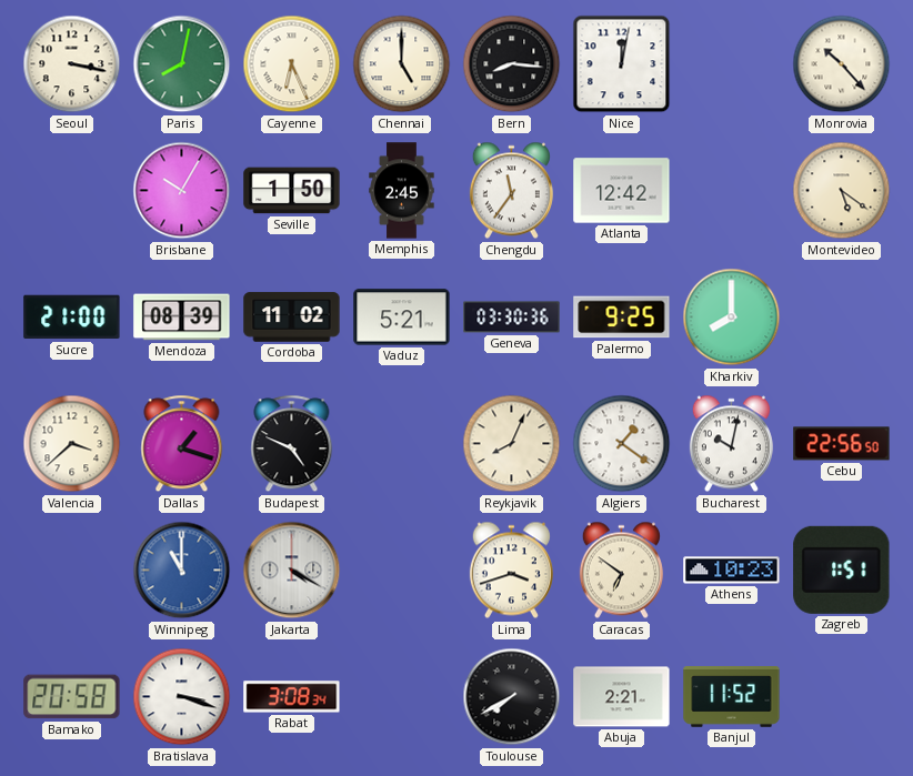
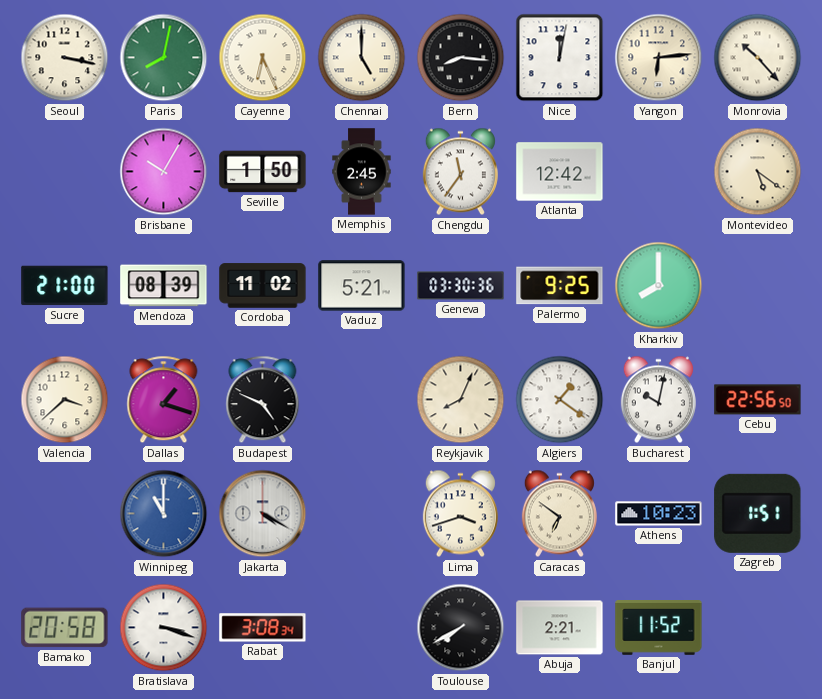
Yangon: none -> 6:14
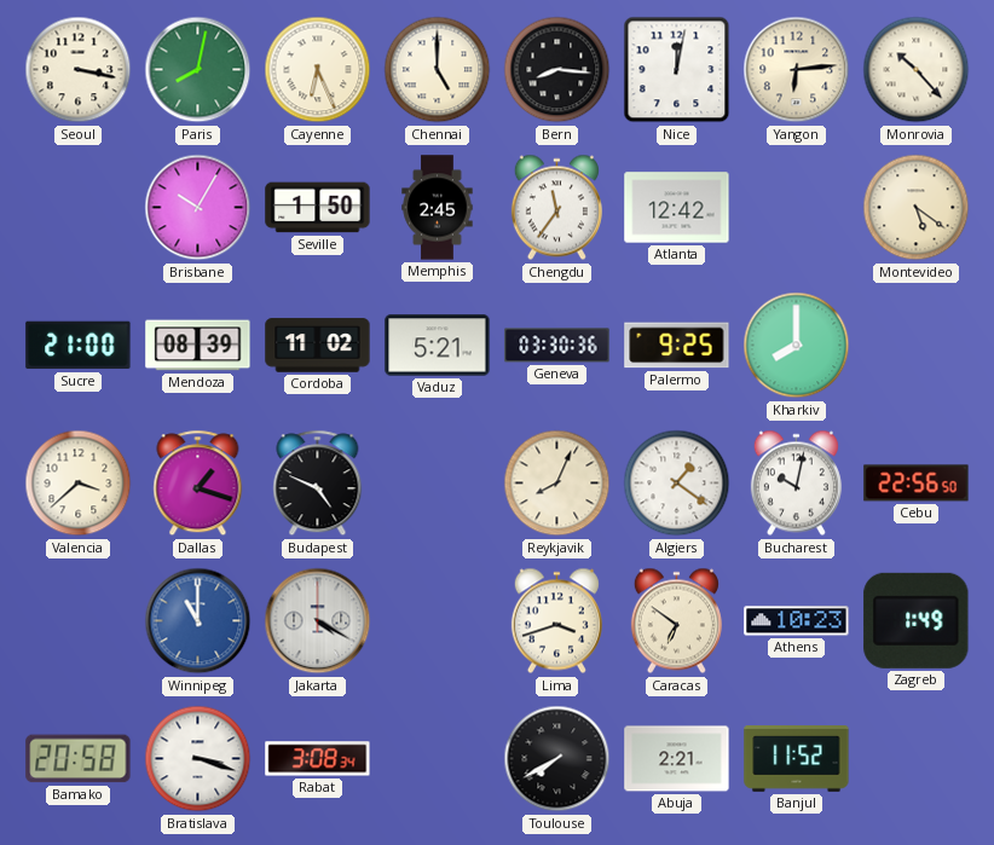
Zagreb: 1:51 -> 1:49
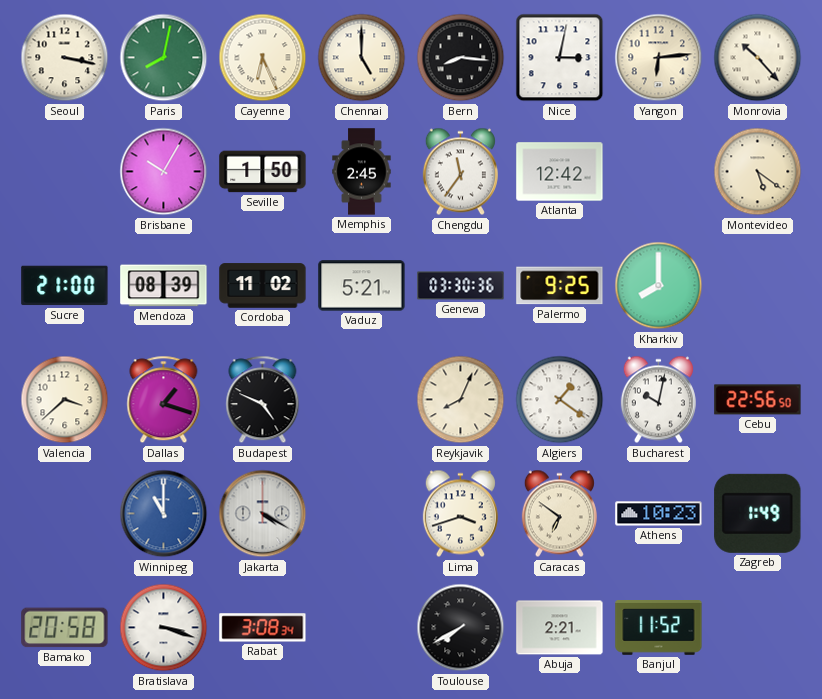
Nice: 12:02 -> 3:02
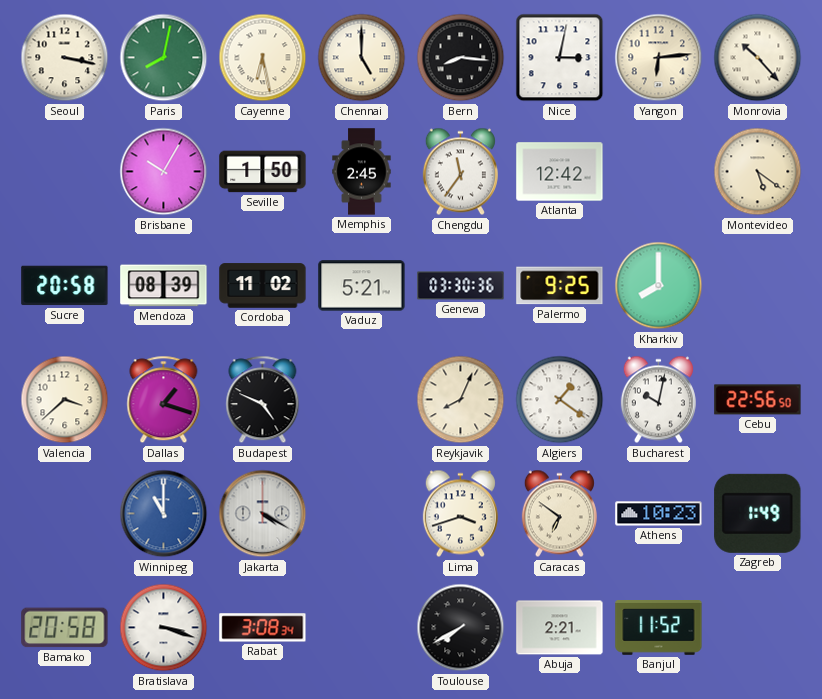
Cayenne: 6:26 -> 6:28
Sucre: 21:00 -> 20:58
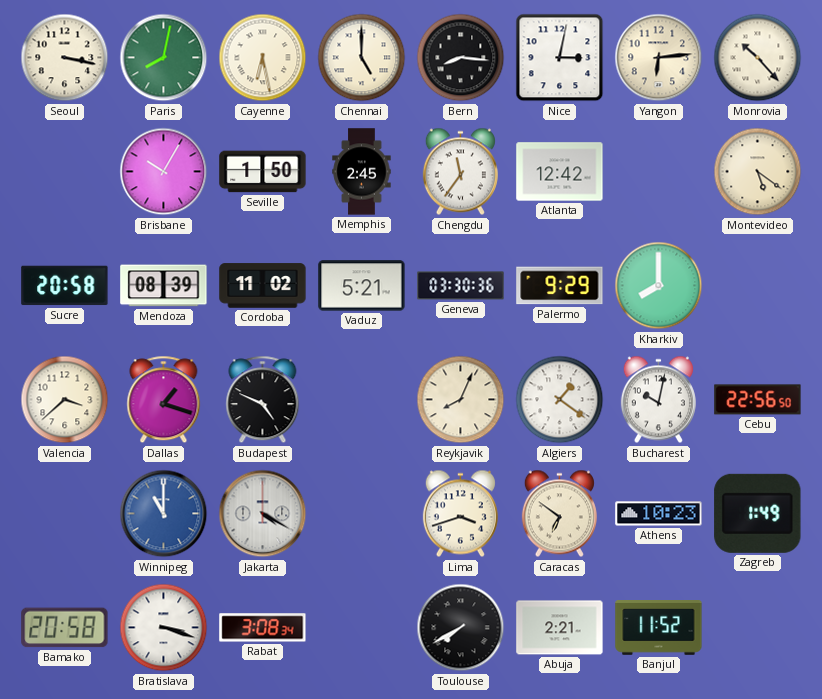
Palermo: 9:25 -> 9:29
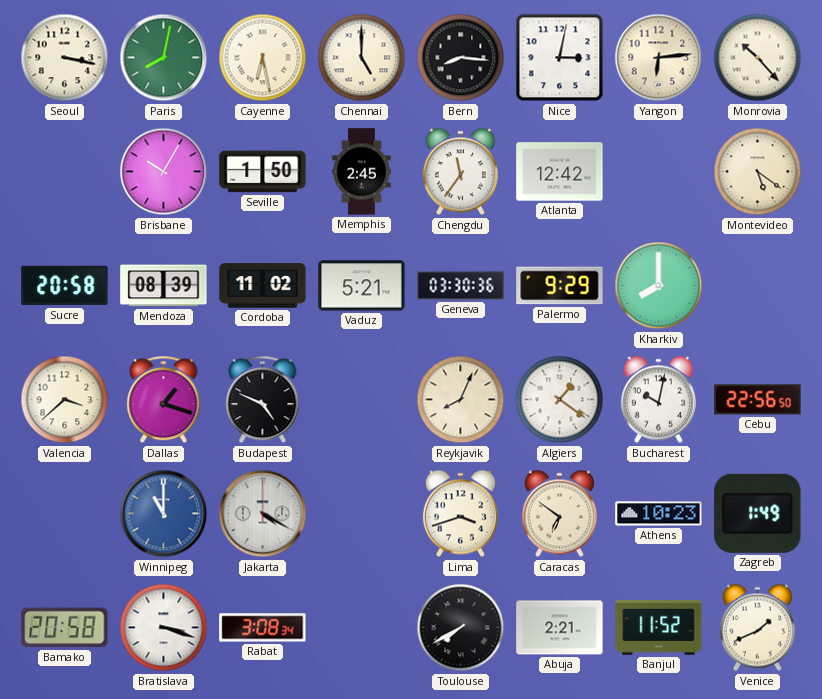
Venice: none -> 1:41
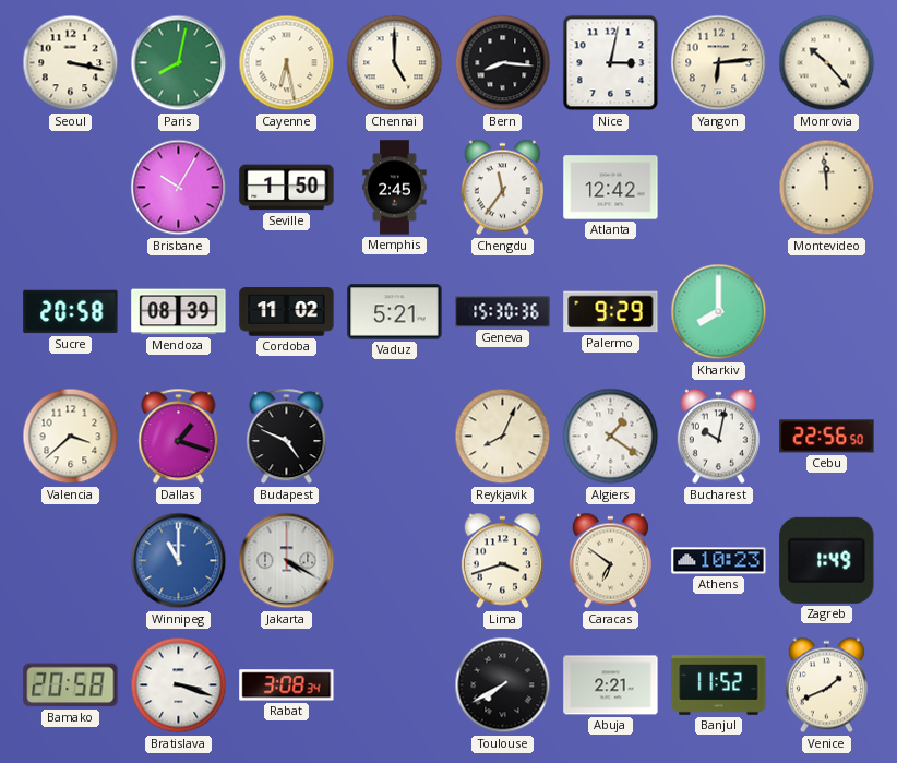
Montevideo: 5:21 -> 11:59
Geneva: 03:30 -> 15:30
